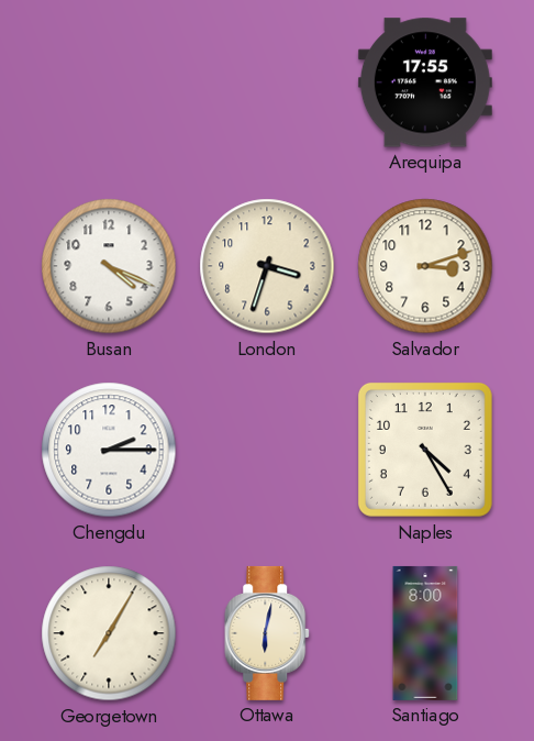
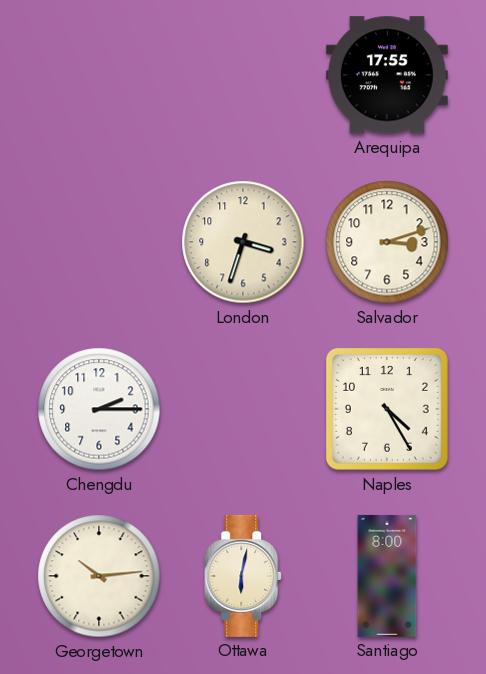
Busan: 4:19 -> none
Georgetown: 7:05 -> 10:14
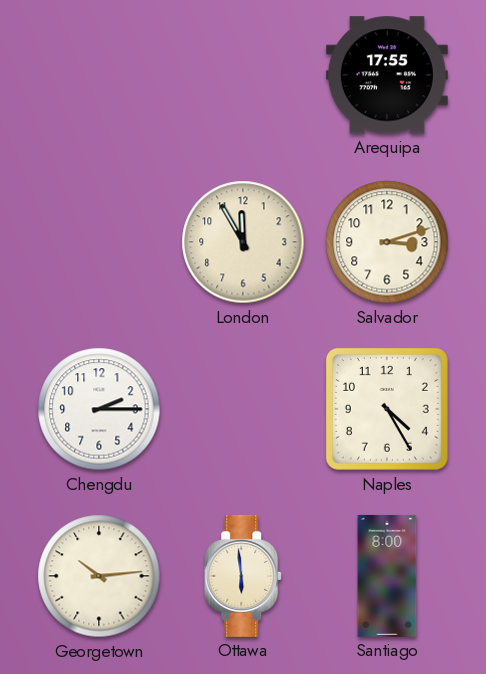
London: 3:33 -> 11:55
Ottawa: 6:02 -> 5:59
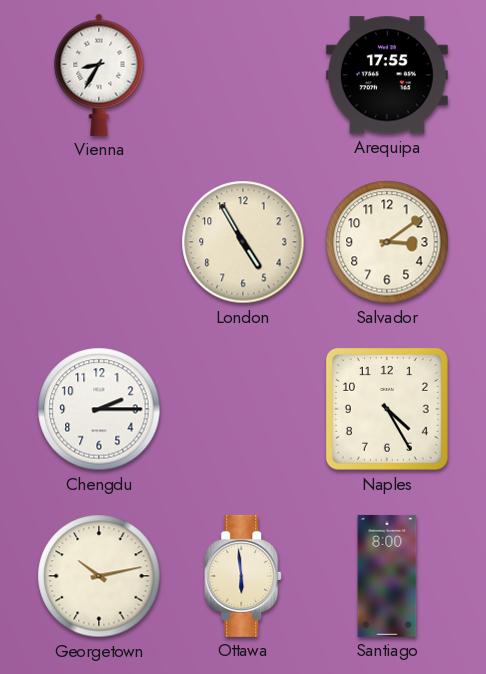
Vienna: none -> 8:35
London: 11:55 -> 4:55
Salvador: 3:12 -> 3:09
Georgetown: 10:14 -> 10:13
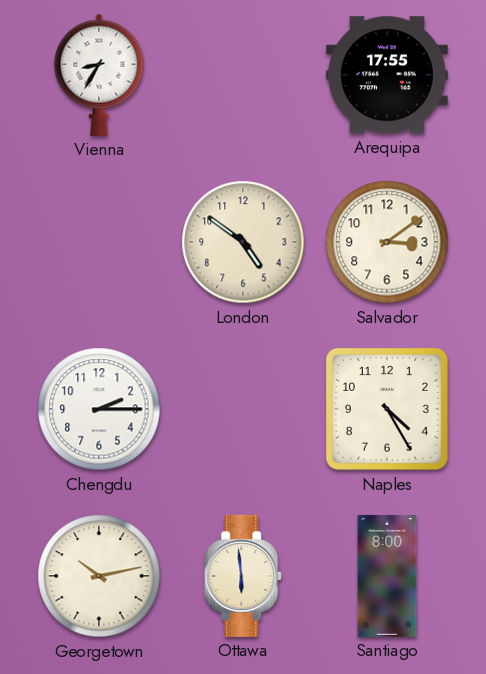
London: 4:55 -> 4:51
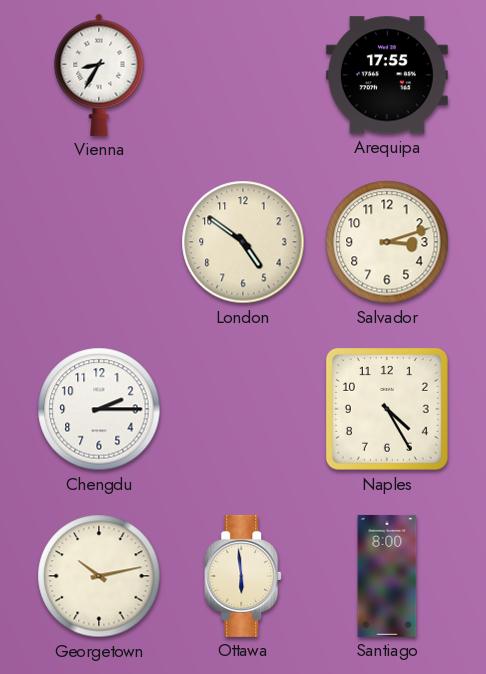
Salvador: 3:09 -> 3:12
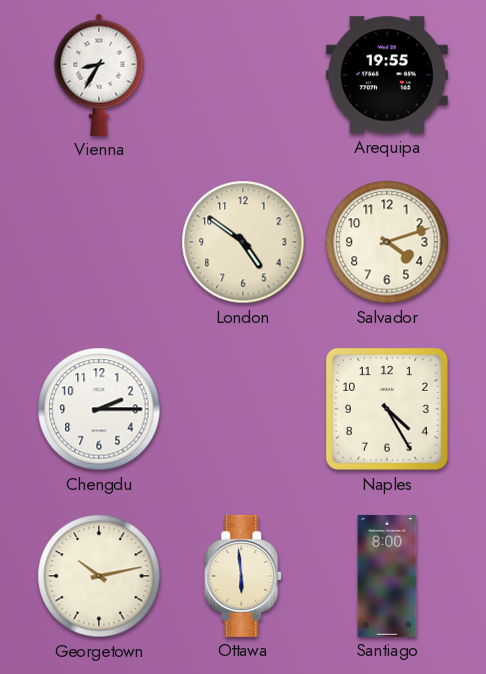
Arequipa: 17:55 -> 19:55
Salvador: 3:12 -> 4:12
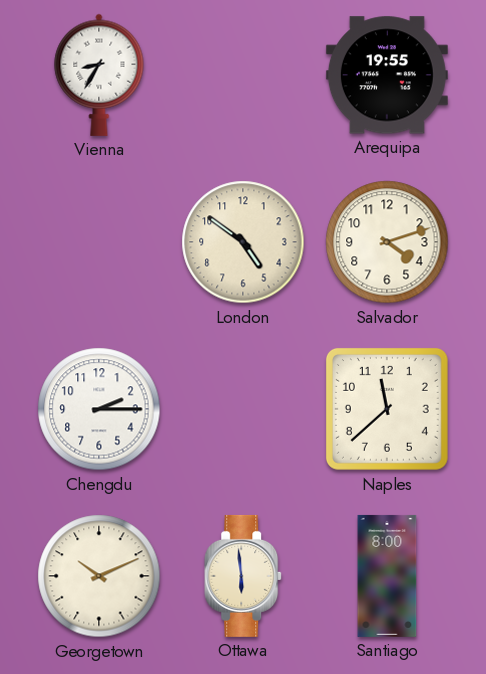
Naples: 4:25 -> 11:38
Georgetown: 10:13 -> 10:11
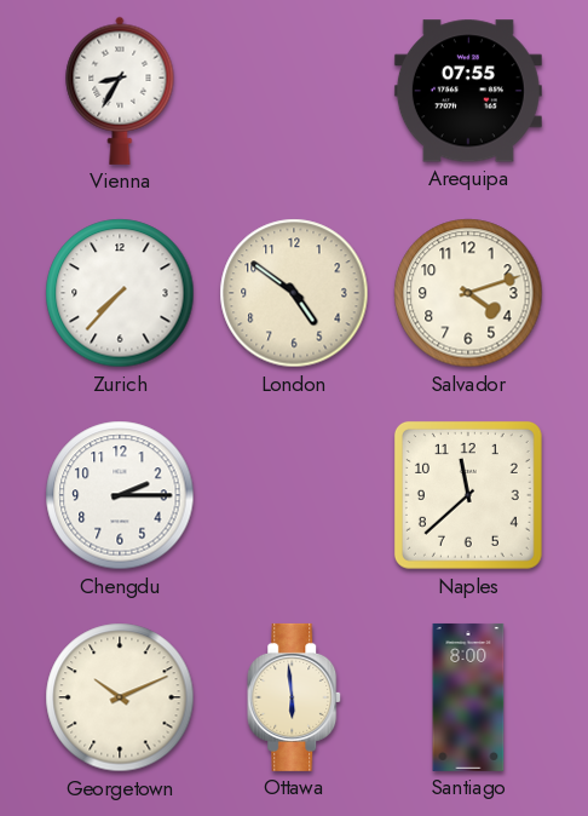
Arequipa: 19:55 -> 07:55
Zurich: none -> 7:37
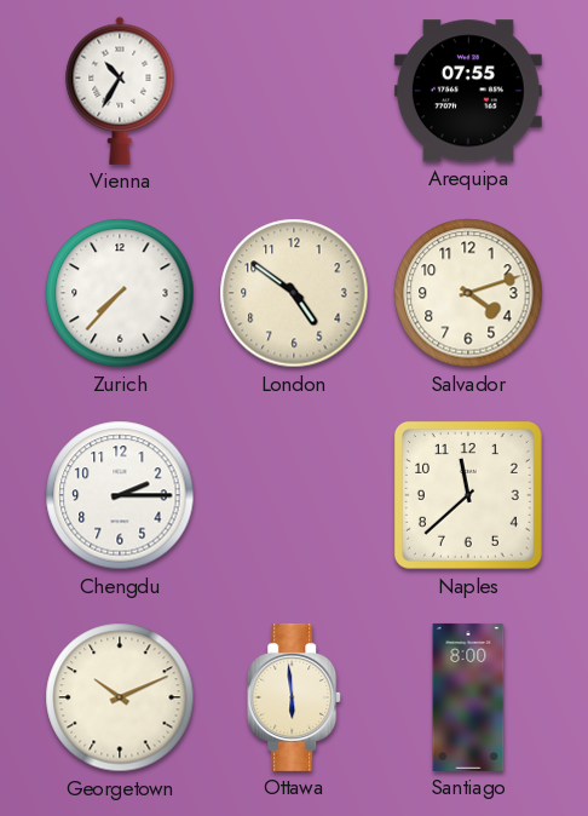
Vienna: 8:35 -> 10:35
